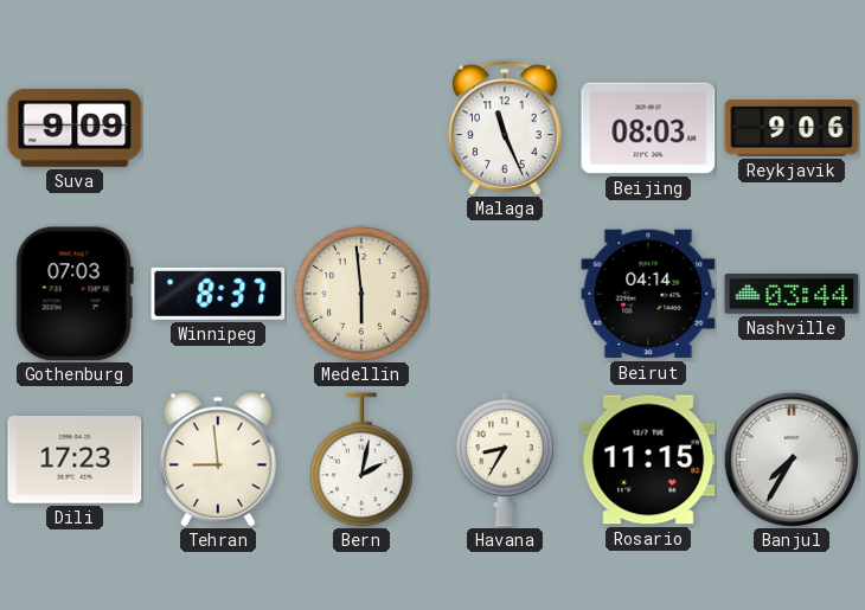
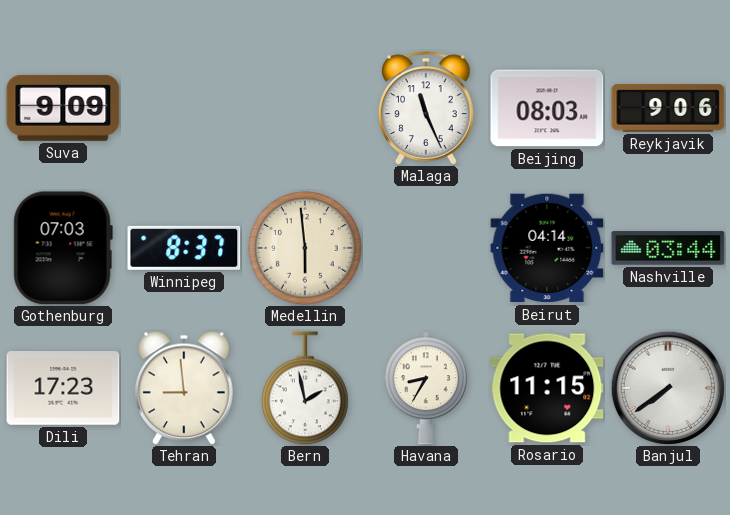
Bern: 2:02 -> 1:58
Banjul: 7:35 -> 7:39
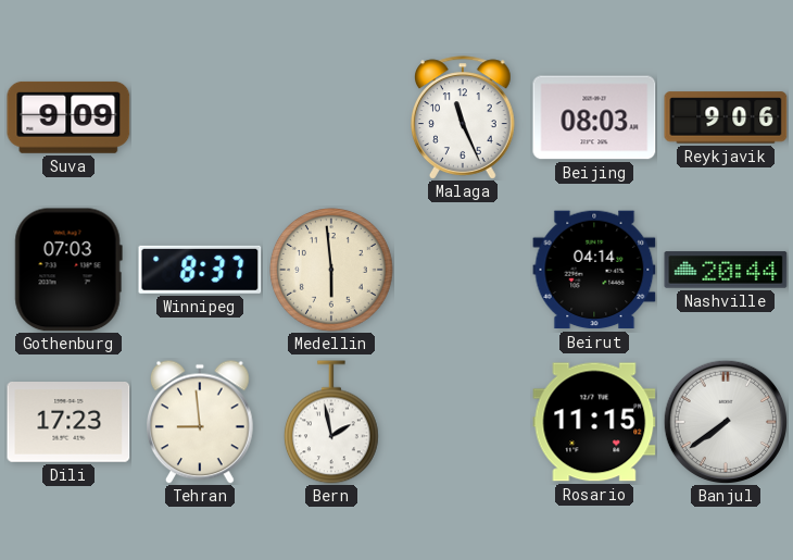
Nashville: 03:44 -> 20:44
Havana: 8:35 -> none
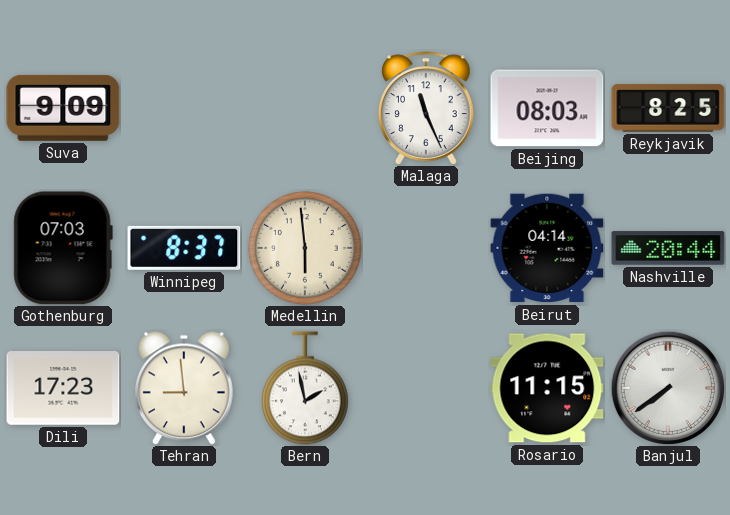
Reykjavik: 9:06 -> 8:25
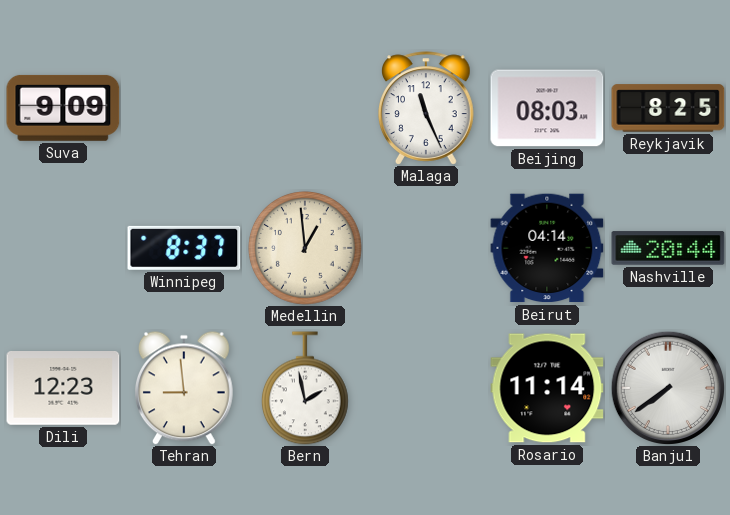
Gothenburg: 07:03 -> none
Medellin: 5:59 -> 12:59
Dili: 17:23 -> 12:23
Rosario: 11:15 -> 11:14
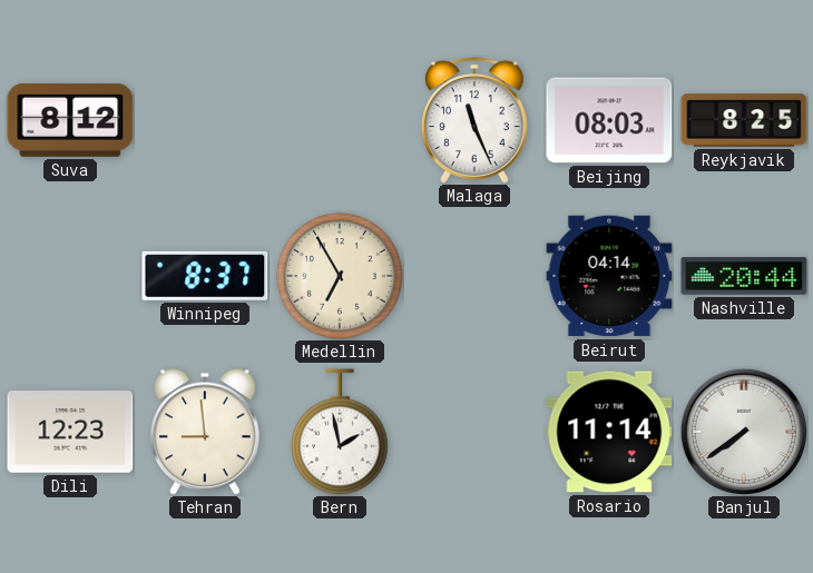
Suva: 9:09 -> 8:12
Medellin: 12:59 -> 6:55
